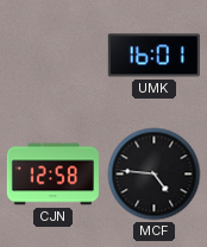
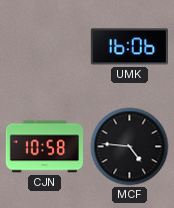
UMK: 16:01 -> 16:06
CJN: 12:58 -> 10:58
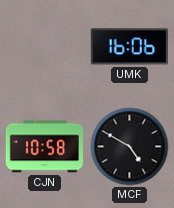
MCF: 4:46 -> 4:50
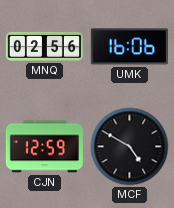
MNQ: none -> 02:56
CJN: 10:58 -> 12:59
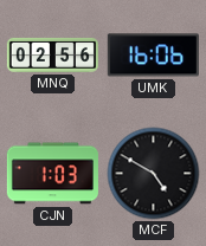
CJN: 12:59 -> 1:03
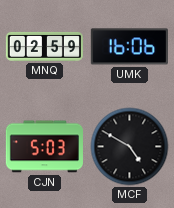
MNQ: 02:56 -> 02:59
CJN: 1:03 -> 5:03
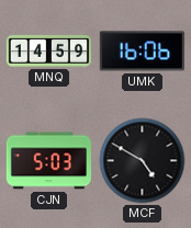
MNQ: 02:59 -> 14:59
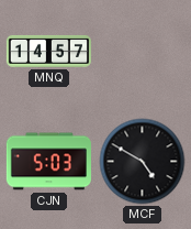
MNQ: 14:59 -> 14:57
UMK: 16:06 -> none
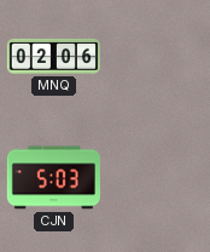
MNQ: 14:57 -> 02:06
MCF: 4:50 -> none
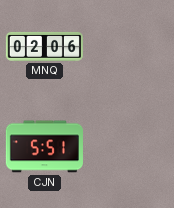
CJN: 5:03 -> 5:51
